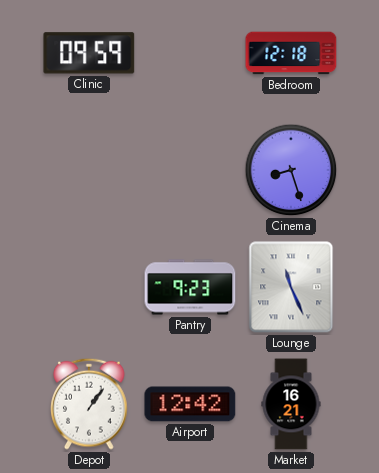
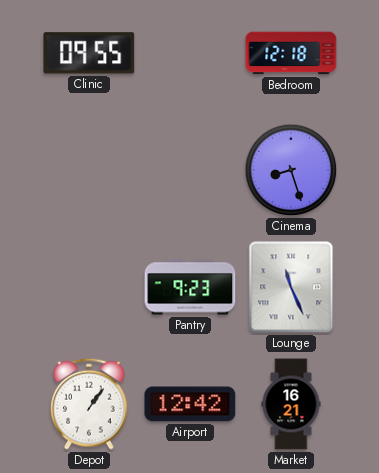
Clinic: 09:59 -> 09:55
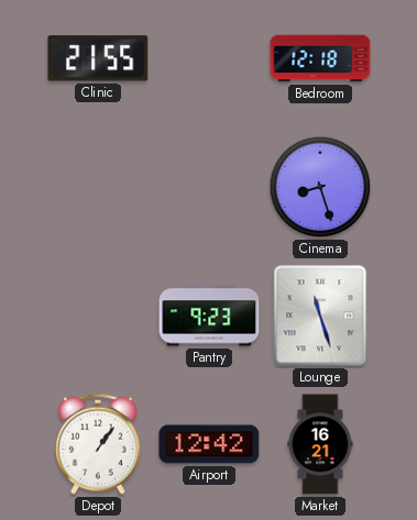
Clinic: 09:55 -> 21:55
Lounge: 11:26 -> 11:27
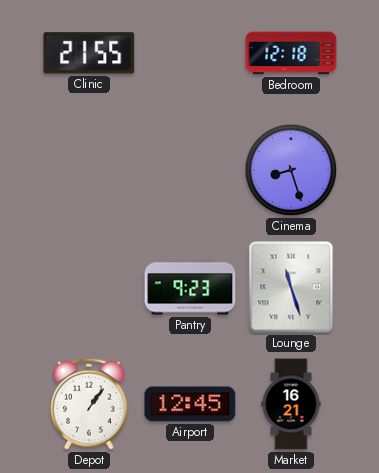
Airport: 12:42 -> 12:45
